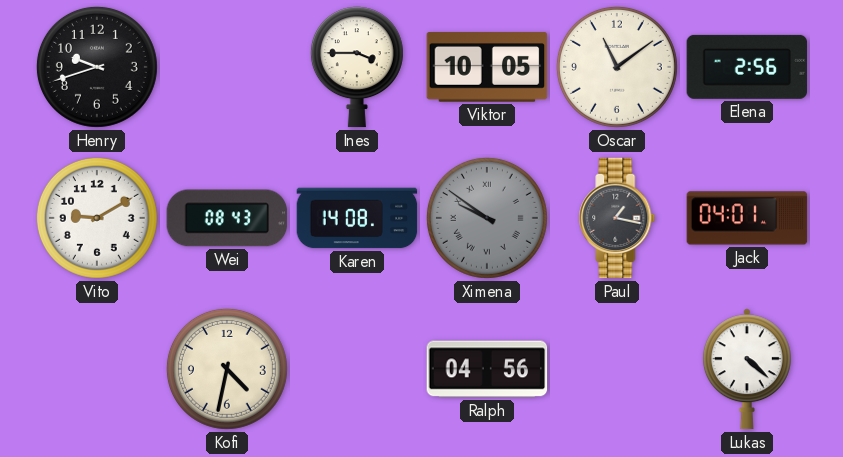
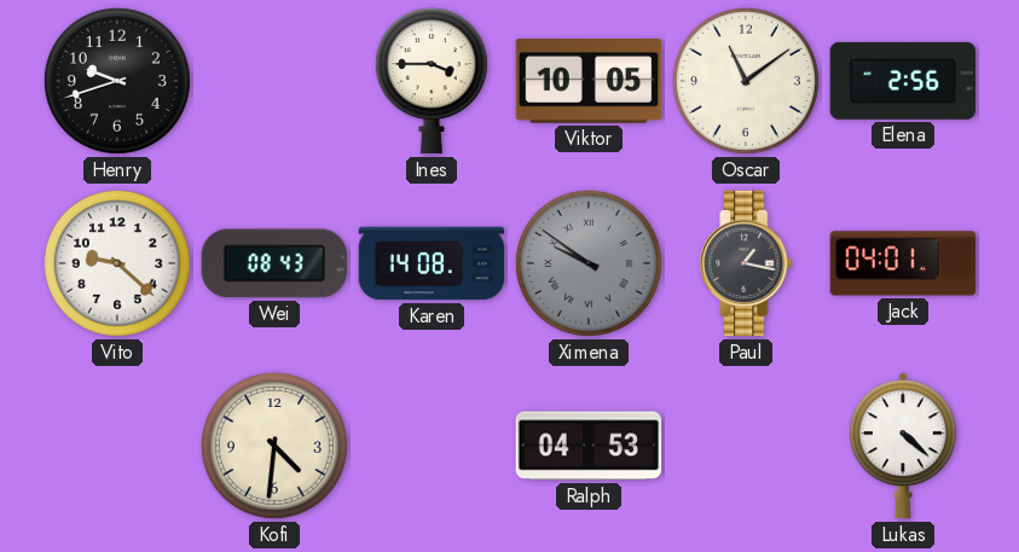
Vito: 9:10 -> 9:22
Kofi: 4:32 -> 4:31
Ralph: 04:56 -> 04:53
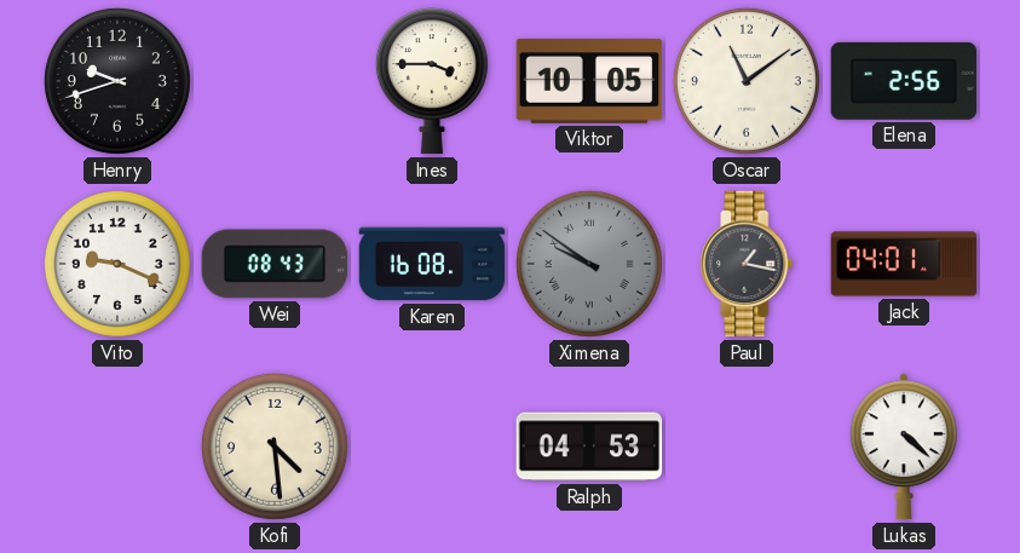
Vito: 9:22 -> 9:19
Karen: 14:08 -> 16:08
Kofi: 4:31 -> 4:29
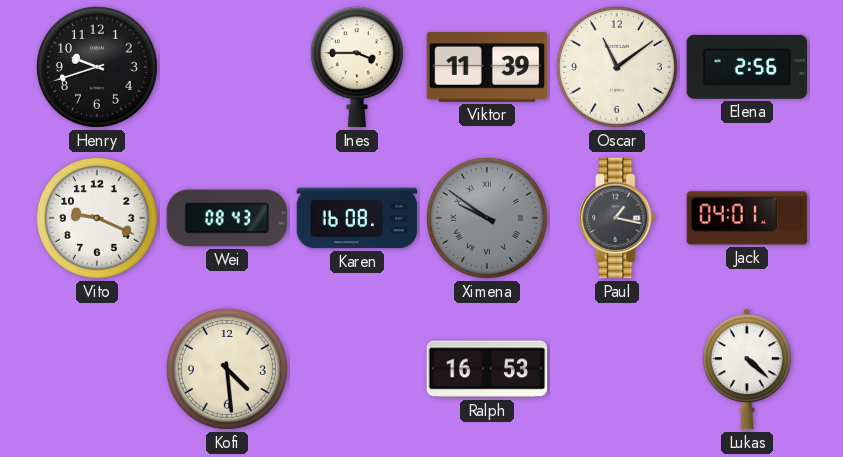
Viktor: 10:05 -> 11:39
Ralph: 04:53 -> 16:53
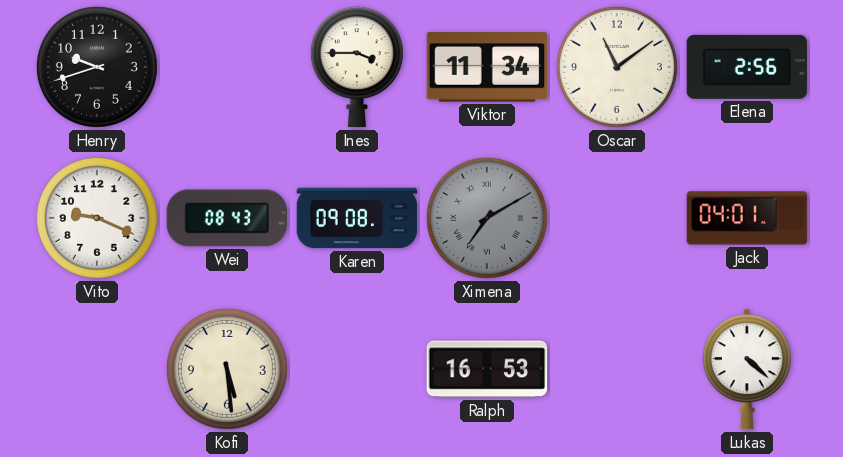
Viktor: 11:39 -> 11:34
Karen: 16:08 -> 09:08
Ximena: 9:51 -> 7:10
Paul: 1:17 -> none
Kofi: 4:29 -> 5:29
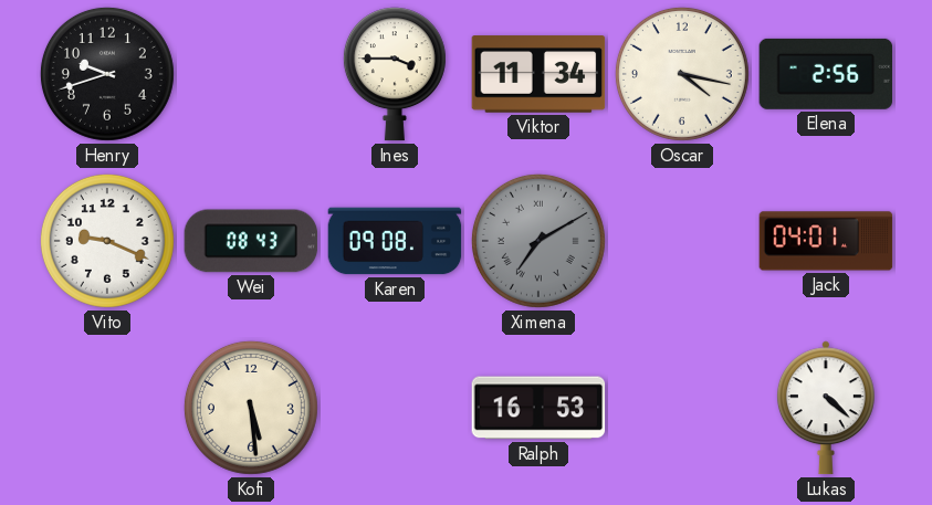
Oscar: 11:09 -> 4:17
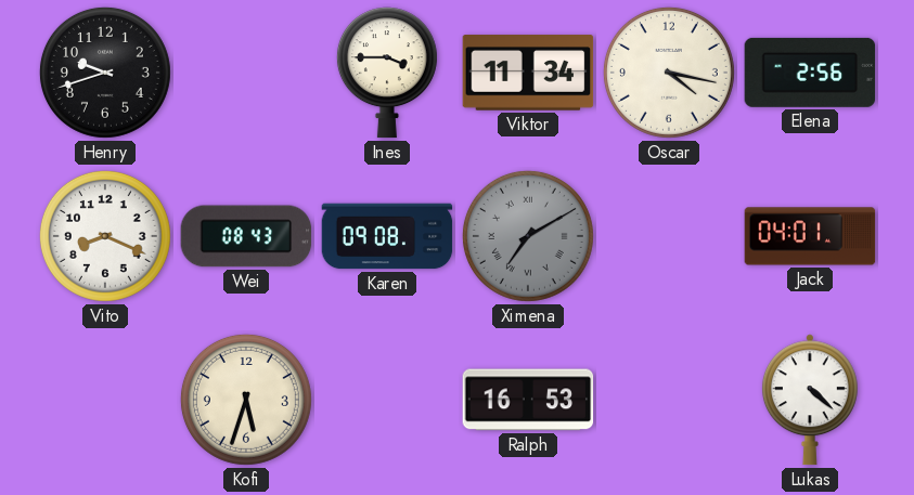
Vito: 9:19 -> 8:19
Kofi: 5:29 -> 5:33
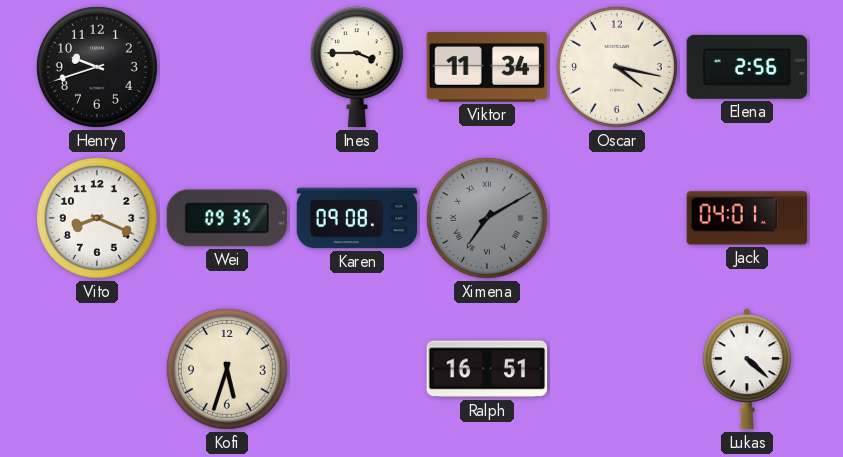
Wei: 08:43 -> 09:35
Ralph: 16:53 -> 16:51
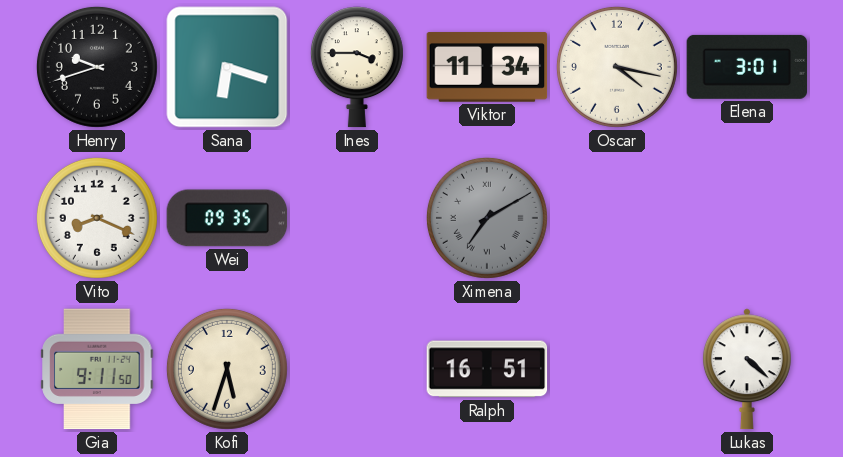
Sana: none -> 6:18
Elena: 2:56 -> 3:01
Karen: 09:08 -> none
Jack: 04:01 -> none
Gia: none -> 9:11
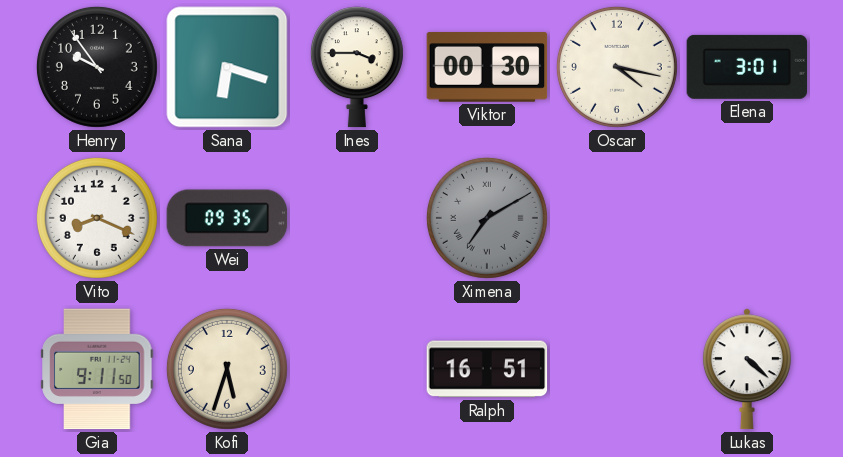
Henry: 9:42 -> 9:54
Viktor: 11:34 -> 00:30
